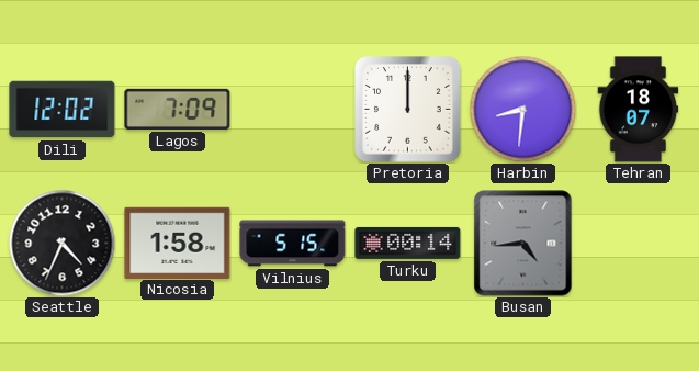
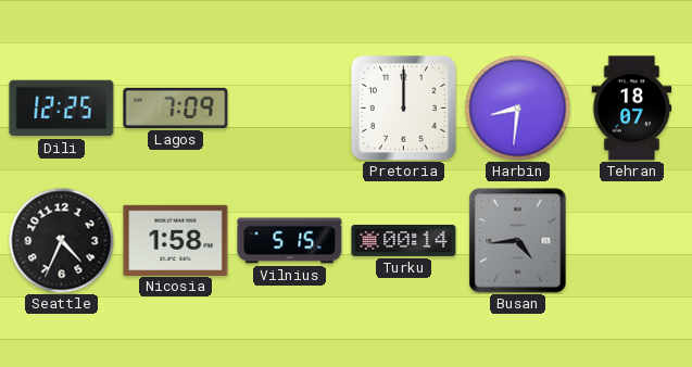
Dili: 12:02 -> 12:25
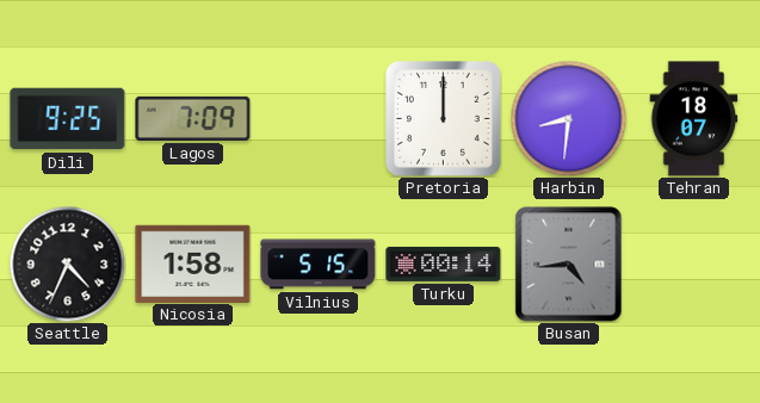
Dili: 12:25 -> 9:25
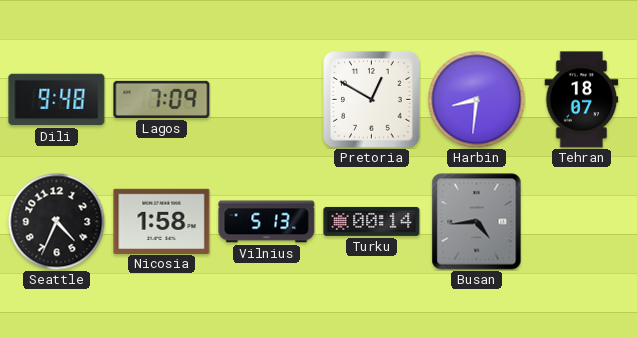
Dili: 9:25 -> 9:48
Pretoria: 12:00 -> 12:50
Vilnius: 5:15 -> 5:13
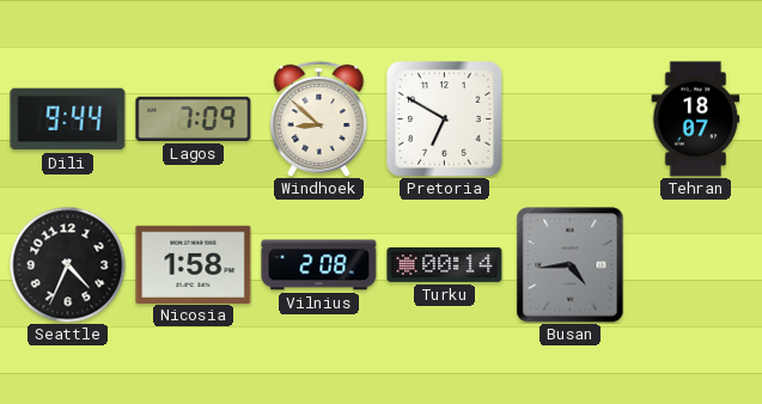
Dili: 9:48 -> 9:44
Windhoek: none -> 8:52
Pretoria: 12:50 -> 6:50
Harbin: 8:31 -> none
Vilnius: 5:13 -> 2:08
